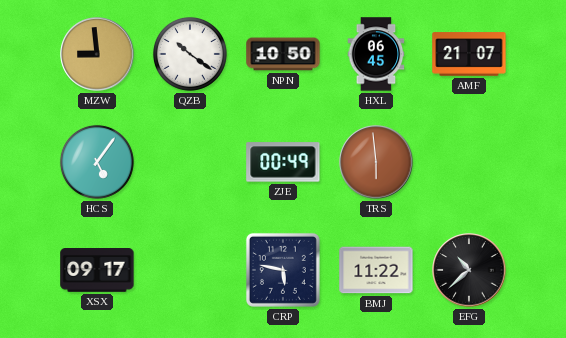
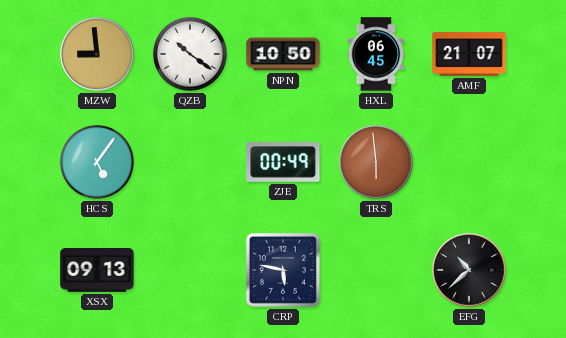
XSX: 09:17 -> 09:13
BMJ: 11:22 -> none
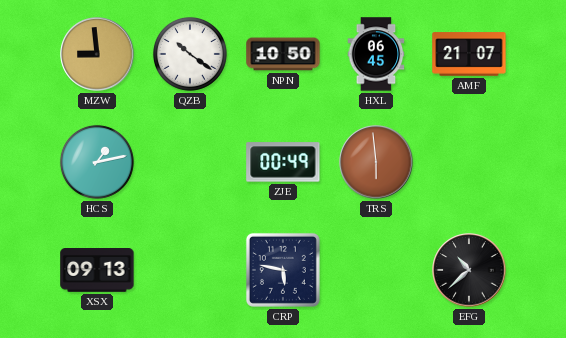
HCS: 5:06 -> 1:13
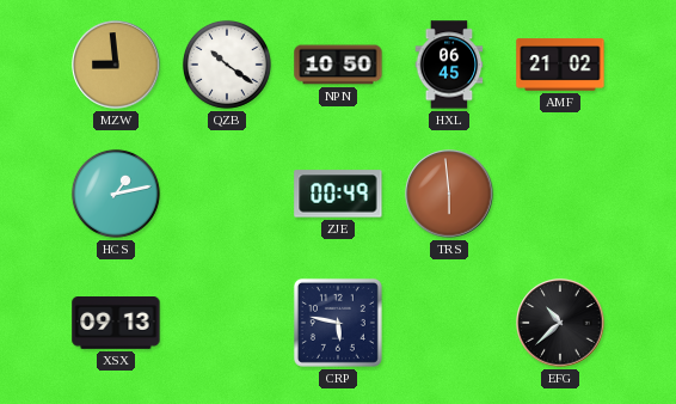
AMF: 21:07 -> 21:02
